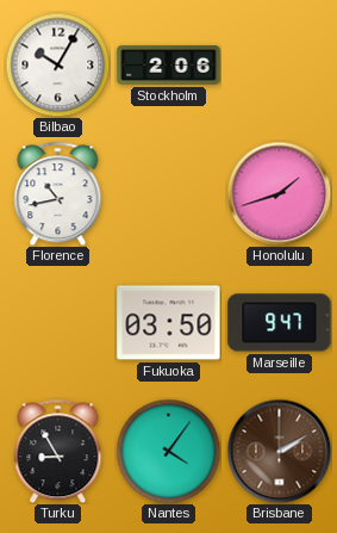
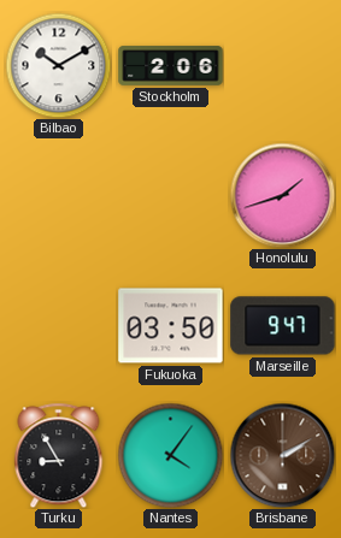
Bilbao: 10:05 -> 10:10
Florence: 10:43 -> none
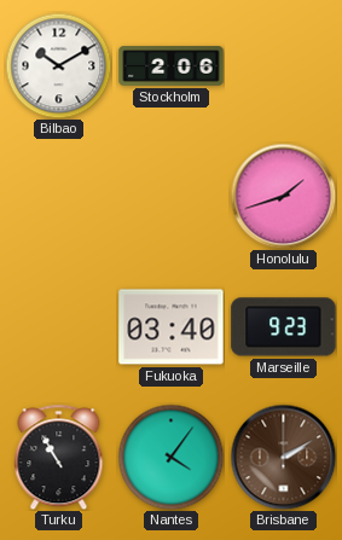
Fukuoka: 03:50 -> 03:40
Marseille: 9:47 -> 9:23
Turku: 8:55 -> 10:55
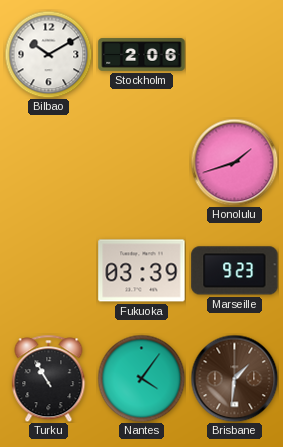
Fukuoka: 03:40 -> 03:39
Brisbane: 2:10 -> 1:31
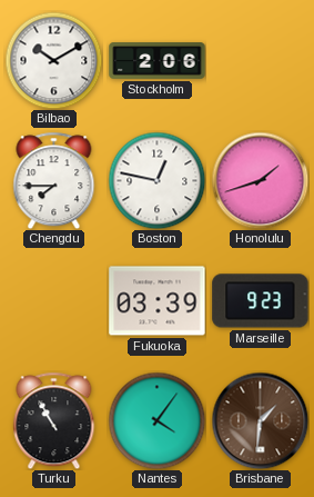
Chengdu: none -> 7:45
Boston: none -> 12:47
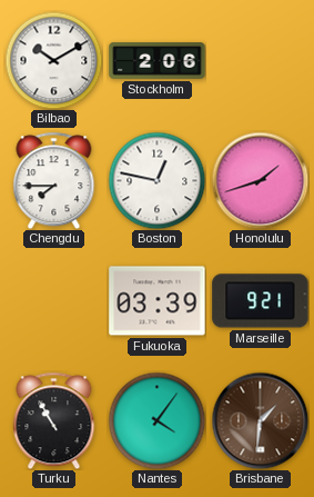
Marseille: 9:23 -> 9:21
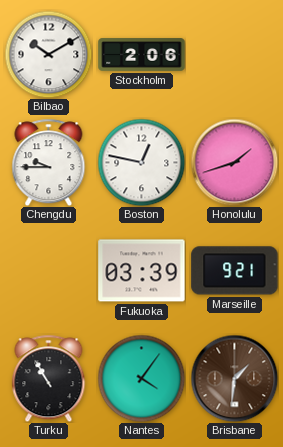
Chengdu: 7:45 -> 9:45
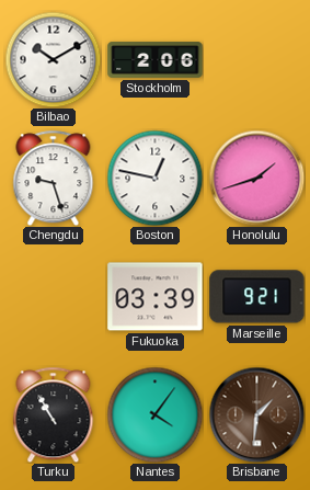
Chengdu: 9:45 -> 9:27
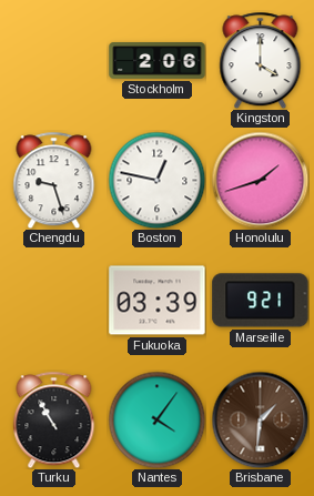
Bilbao: 10:10 -> none
Kingston: none -> 4:00
